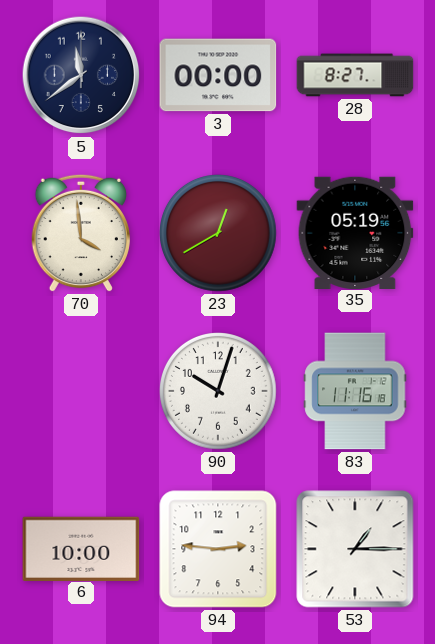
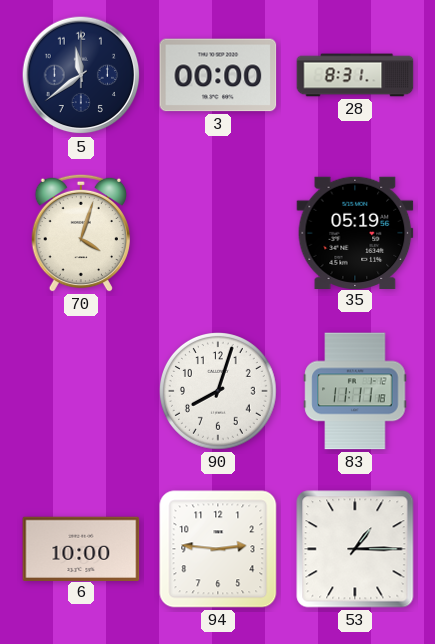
28: 8:27 -> 8:31
70: 3:59 -> 4:03
23: 12:40 -> none
90: 10:03 -> 8:03
83: 11:16 -> 11:11
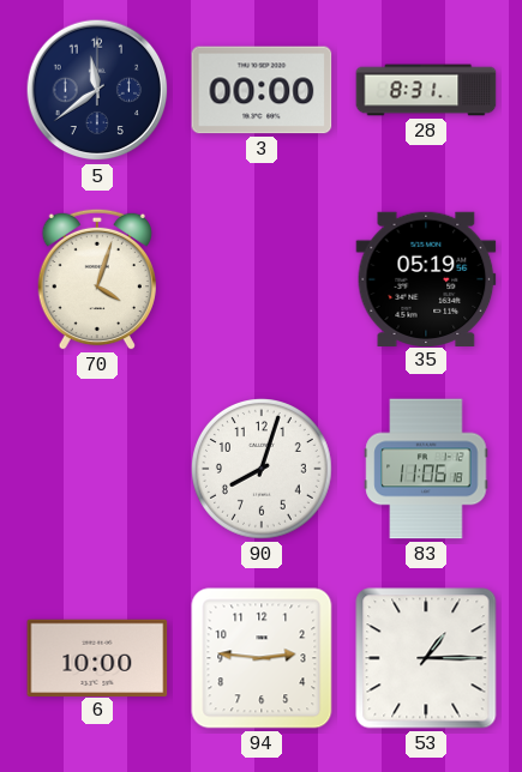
83: 11:11 -> 11:06
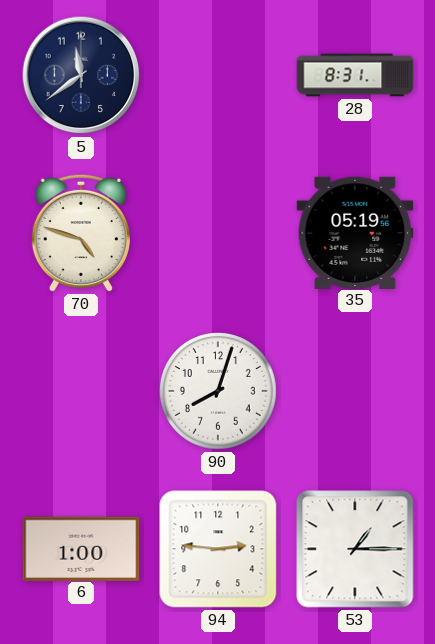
3: 00:00 -> none
70: 4:03 -> 4:48
83: 11:06 -> none
6: 10:00 -> 1:00
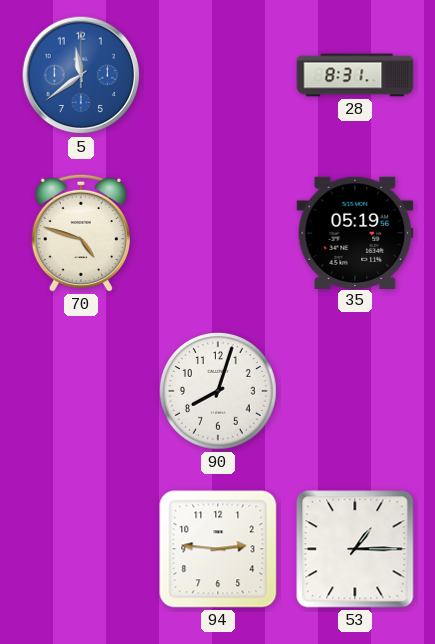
5 dial: navy -> blue
6: 1:00 -> none
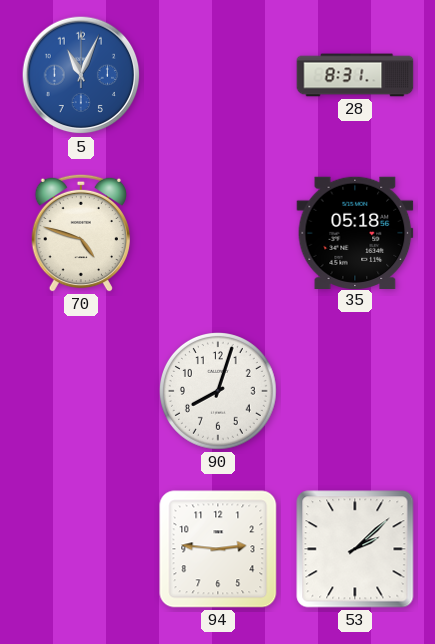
5: 11:39 -> 11:04
35: 05:19 -> 05:18
53: 1:15 -> 2:08
